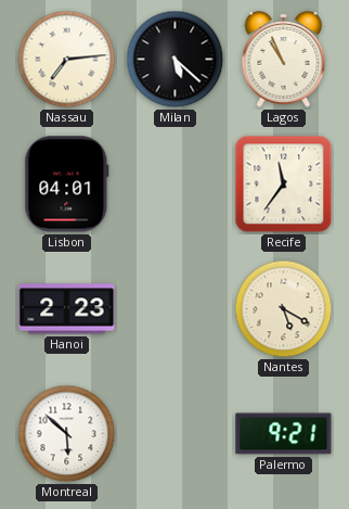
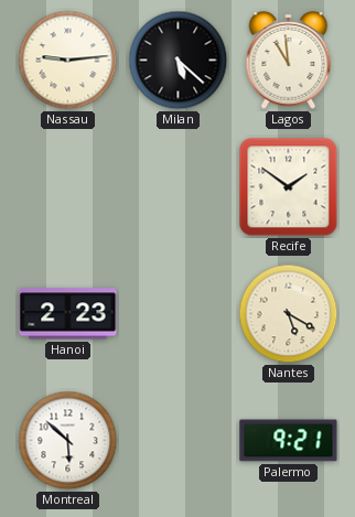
Nassau: 7:14 -> 9:14
Lagos: 10:56 -> 10:59
Lisbon: 04:01 -> none
Recife: 11:36 -> 1:51
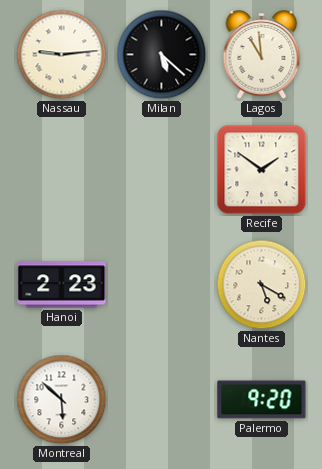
Palermo: 9:21 -> 9:20
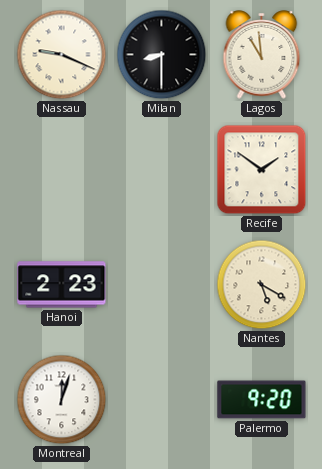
Nassau: 9:14 -> 9:19
Milan: 5:22 -> 8:30
Montreal: 5:52 -> 12:03
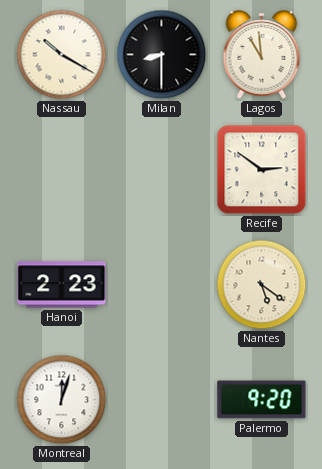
Nassau: 9:19 -> 10:20
Recife: 1:51 -> 2:51
Nantes: 5:20 -> 5:21
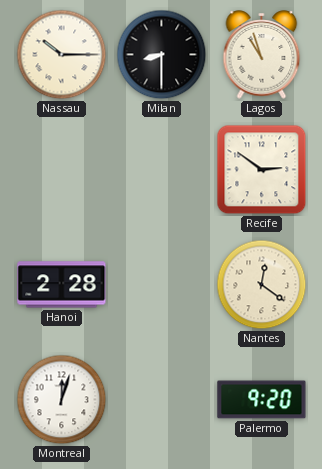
Nassau: 10:20 -> 10:15
Lagos: 10:59 -> 10:57
Hanoi: 2:23 -> 2:28
Nantes: 5:21 -> 12:21
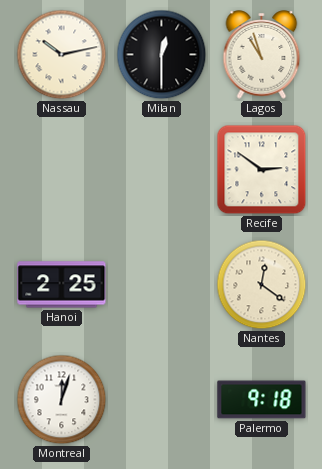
Nassau: 10:15 -> 10:13
Milan: 8:30 -> 12:30
Hanoi: 2:28 -> 2:25
Palermo: 9:20 -> 9:18
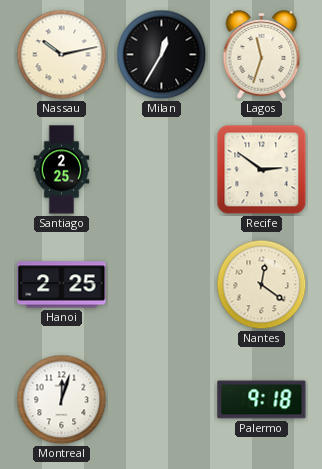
Milan: 12:30 -> 12:35
Lagos: 10:57 -> 11:33
Santiago: none -> 2:25
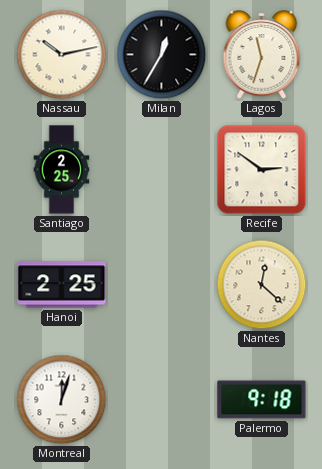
Nantes: 12:21 -> 12:22
